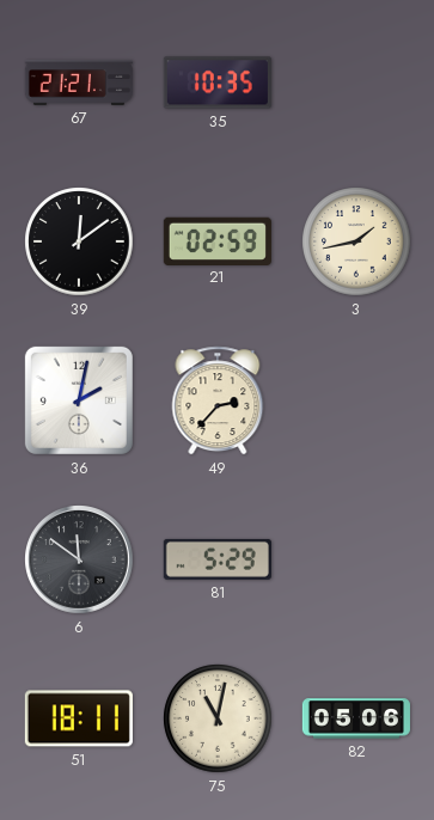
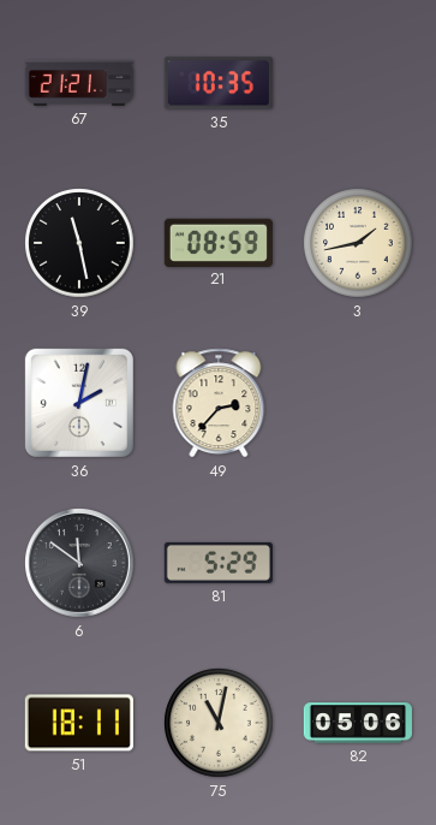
39: 12:09 -> 11:28
21: 02:59 -> 08:59
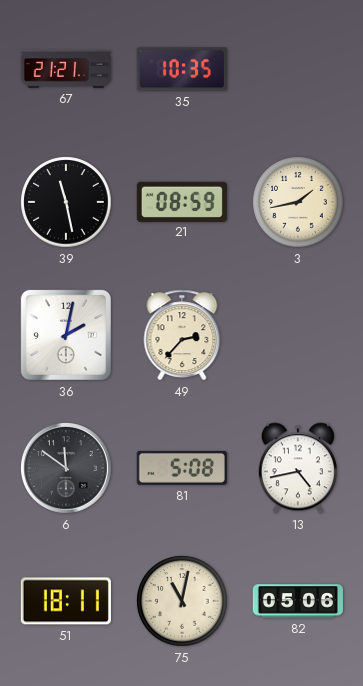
81: 5:29 -> 5:08
13: none -> 4:43
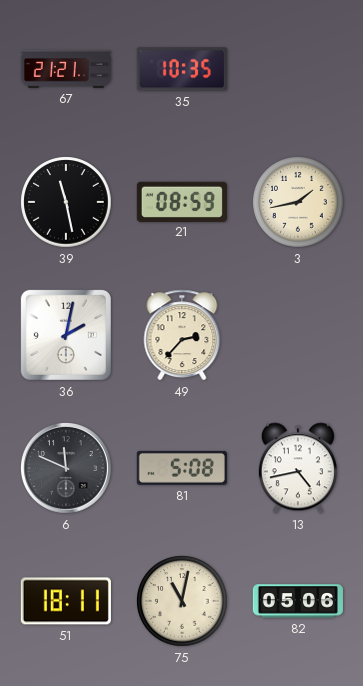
6: 11:51 -> 11:49
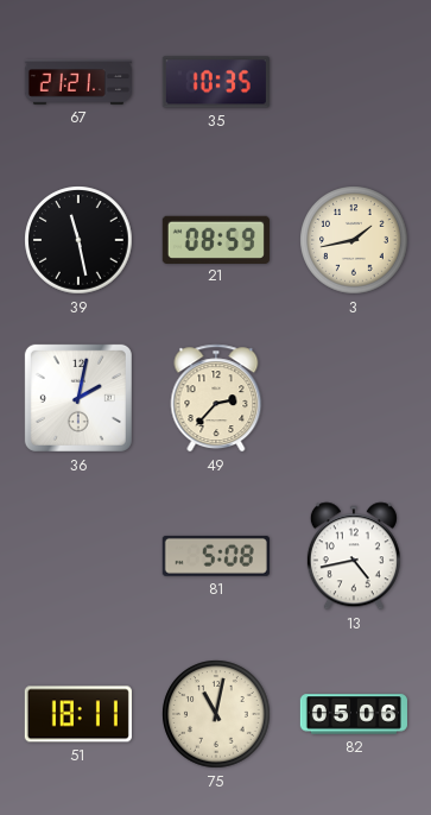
6: 11:49 -> none
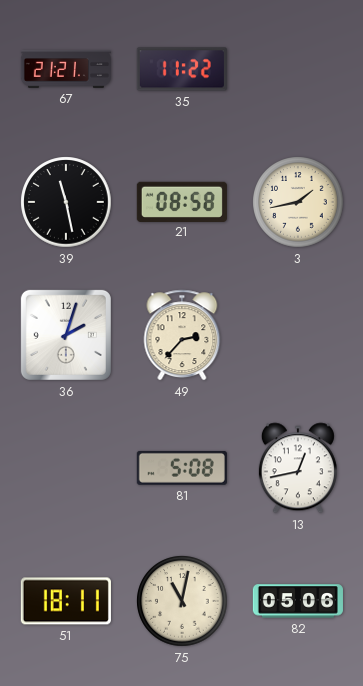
35: 10:35 -> 11:22
21: 08:59 -> 08:58
36: 2:02 -> 2:03
13: 4:43 -> 12:43
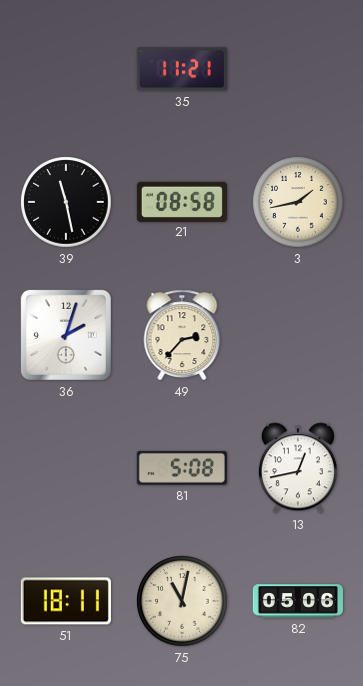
67: 21:21 -> none
35: 11:22 -> 11:21
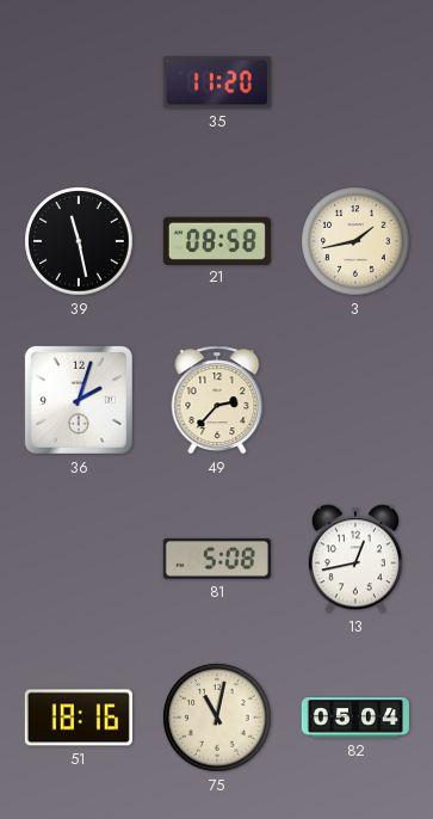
35: 11:21 -> 11:20
51: 18:11 -> 18:16
82: 05:06 -> 05:04
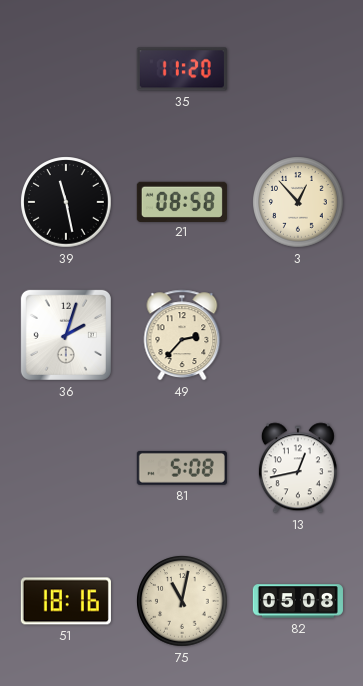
3: 1:43 -> 12:53
82: 05:04 -> 05:08
